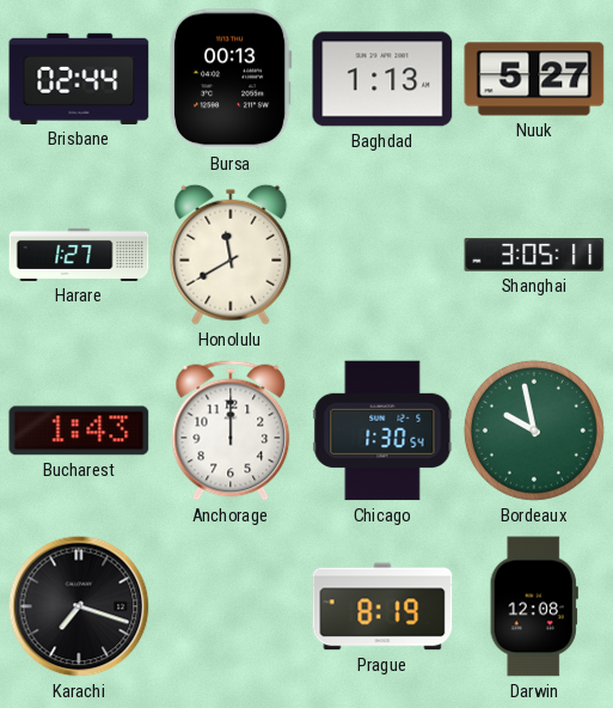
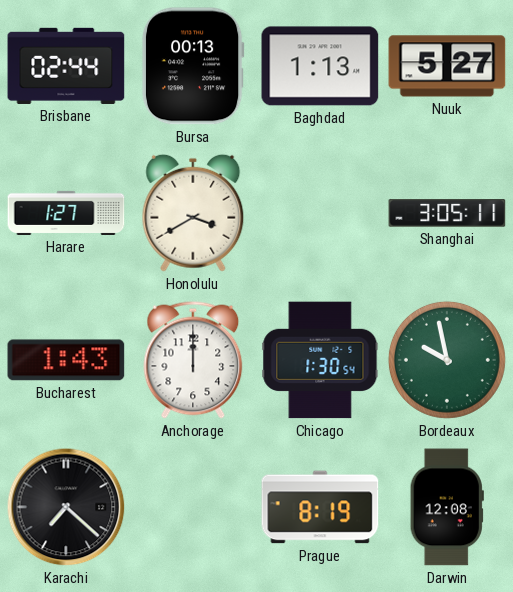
Honolulu: 11:40 -> 3:40
Karachi: 7:18 -> 7:22
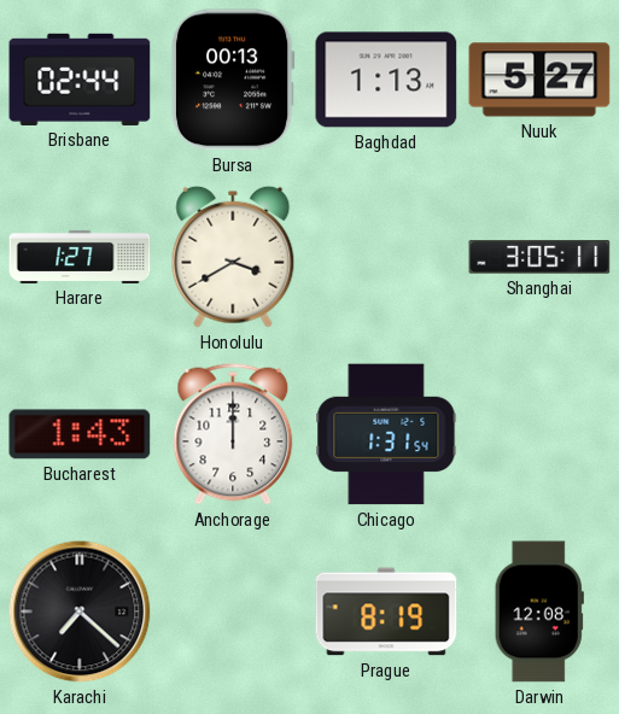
Chicago: 1:30 -> 1:31
Bordeaux: 9:58 -> none
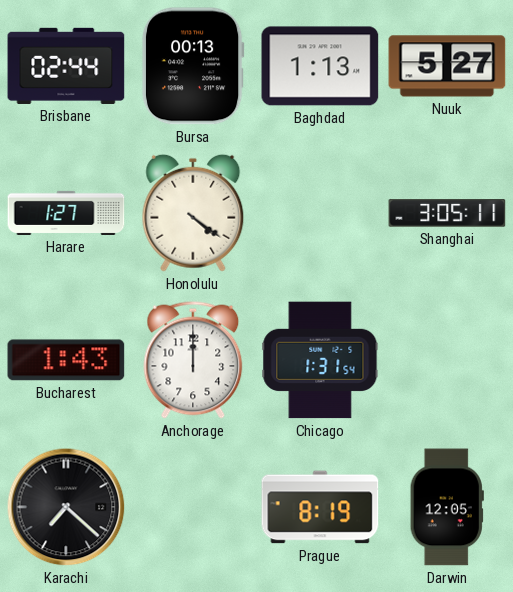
Honolulu: 3:40 -> 4:21
Darwin: 12:08 -> 12:05
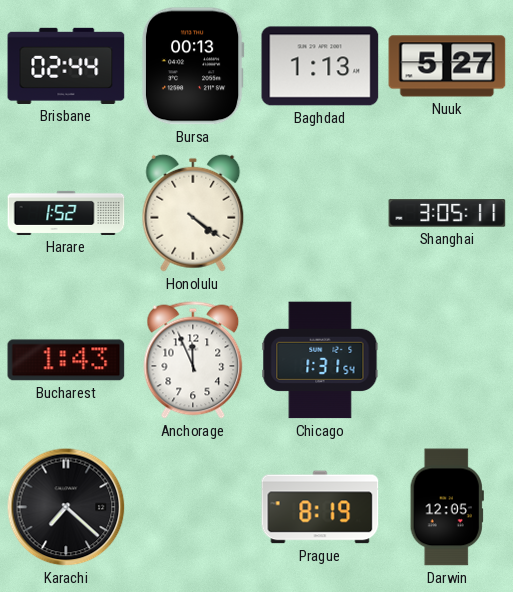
Harare: 1:27 -> 1:52
Anchorage: 12:00 -> 11:56
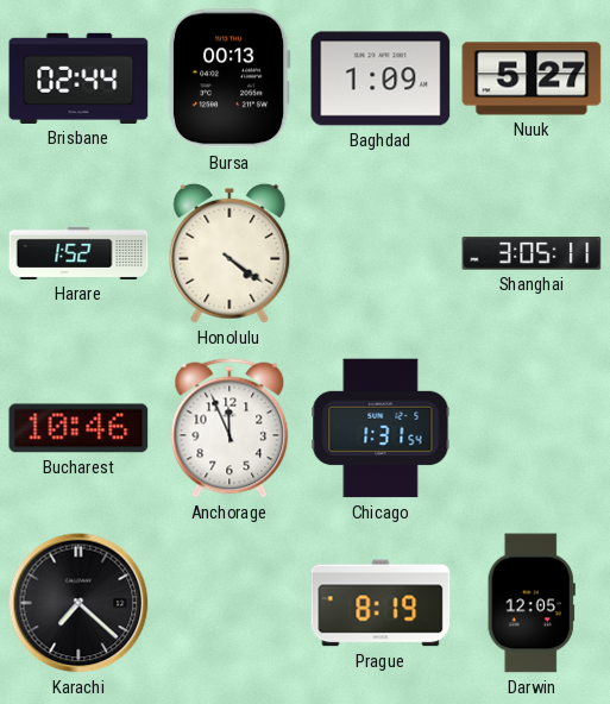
Baghdad: 1:13 -> 1:09
Bucharest: 1:43 -> 10:46
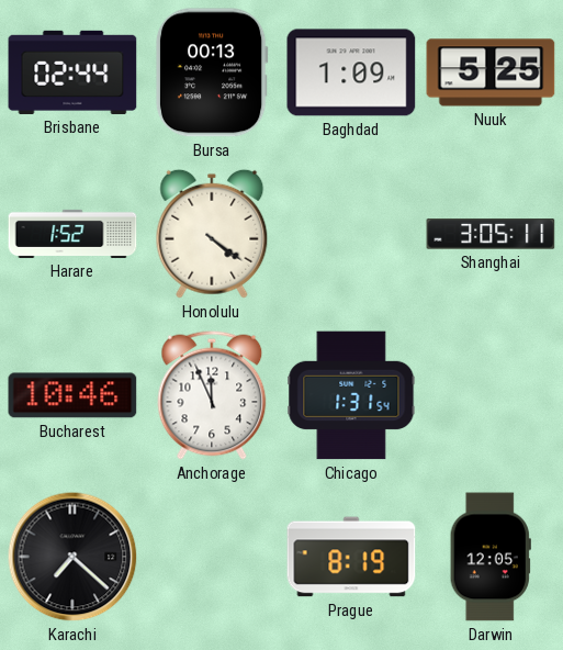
Nuuk: 5:27 -> 5:25
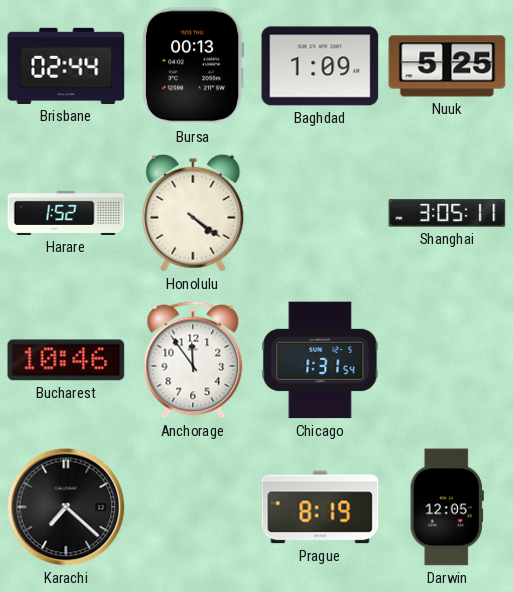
Anchorage: 11:56 -> 11:54
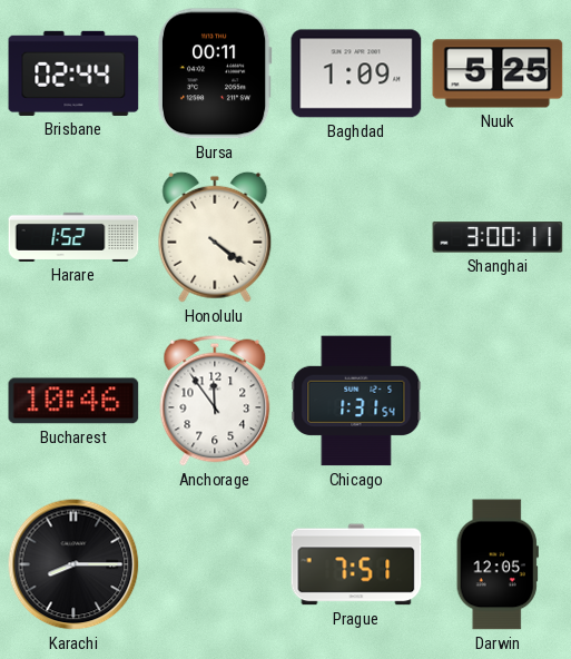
Bursa: 00:13 -> 00:11
Shanghai: 3:05 -> 3:00
Karachi: 7:22 -> 8:15
Prague: 8:19 -> 7:51
